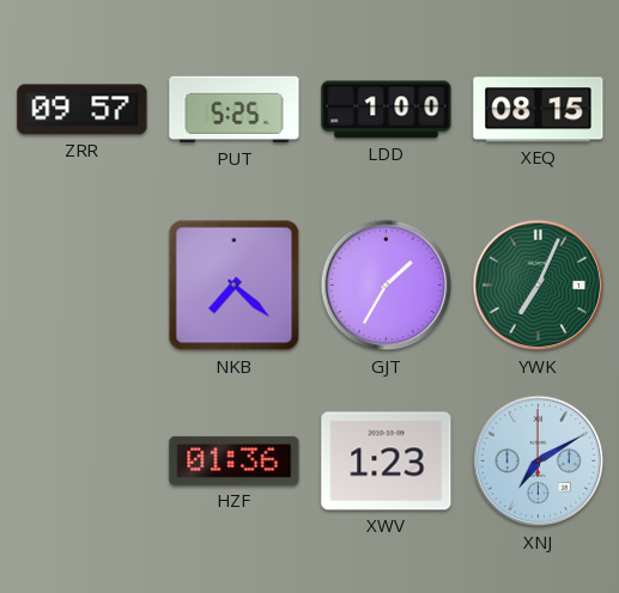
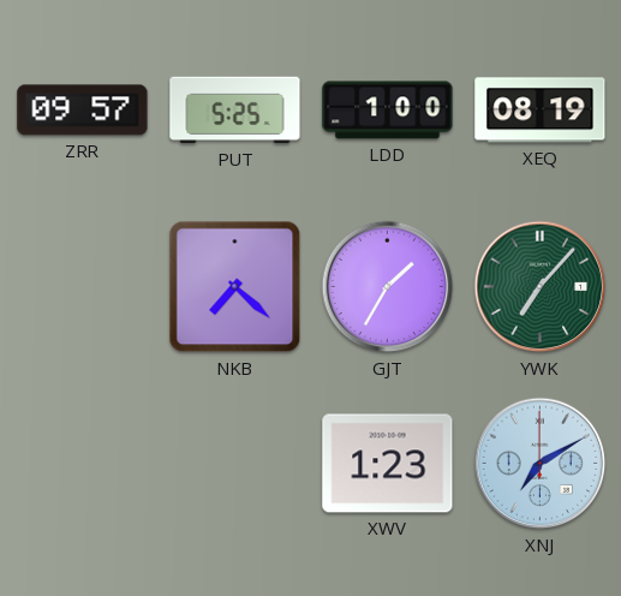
XEQ: 08:15 -> 08:19
YWK: 7:04 -> 7:07
HZF: 01:36 -> none
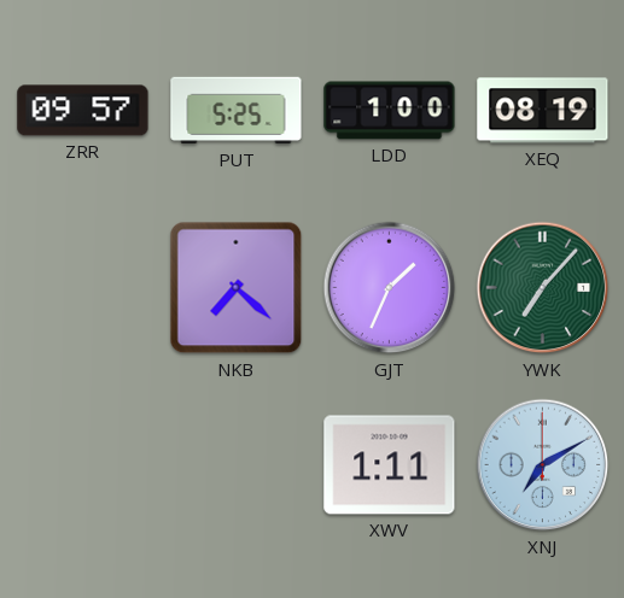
GJT: 1:35 -> 1:34
XWV: 1:23 -> 1:11
